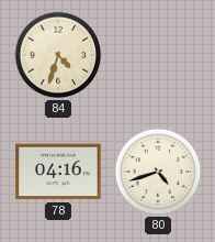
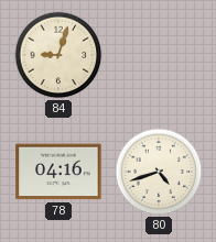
84: 4:33 -> 9:03
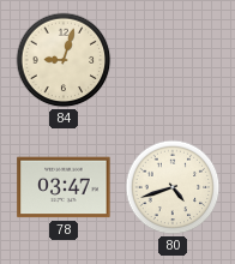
78: 04:16 -> 03:47
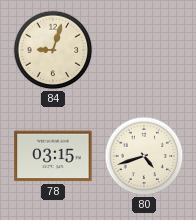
78: 03:47 -> 03:15
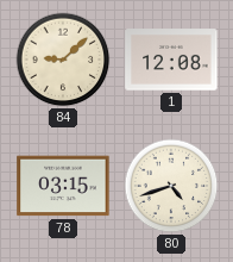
84: 9:03 -> 9:08
1: none -> 12:08
